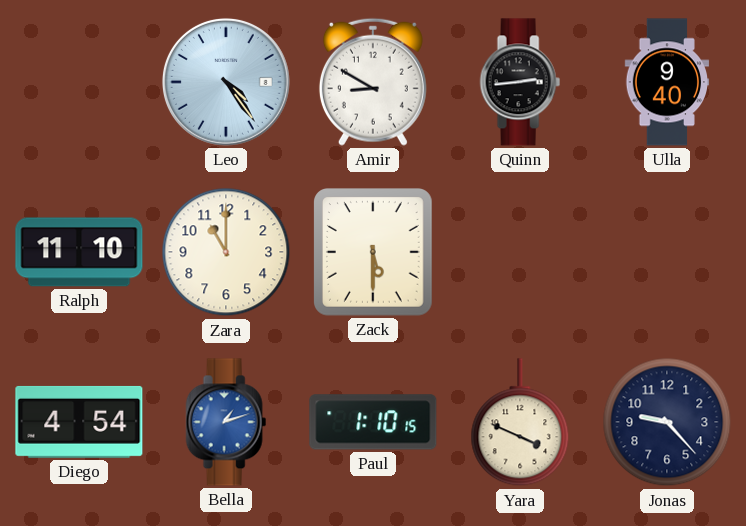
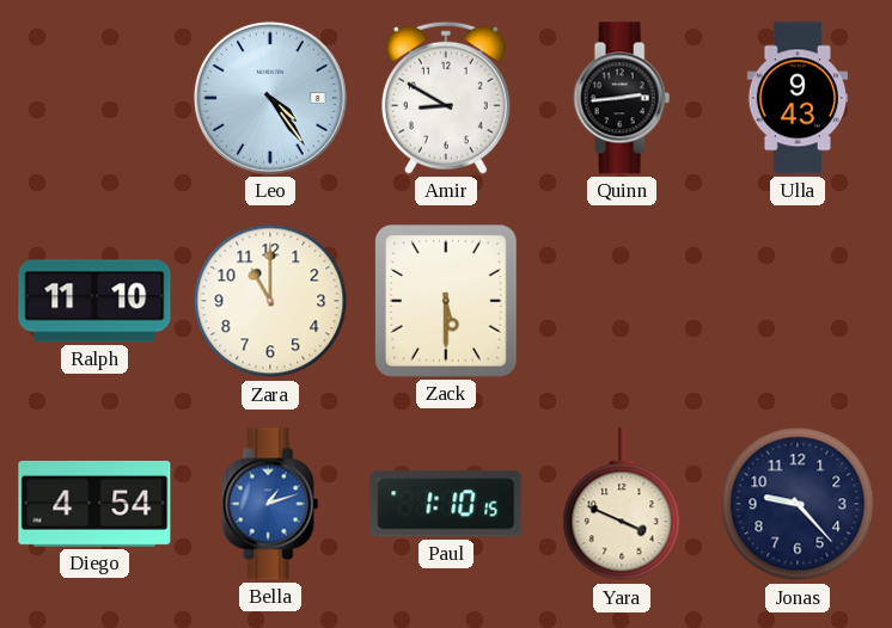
Ulla: 9:40 -> 9:43
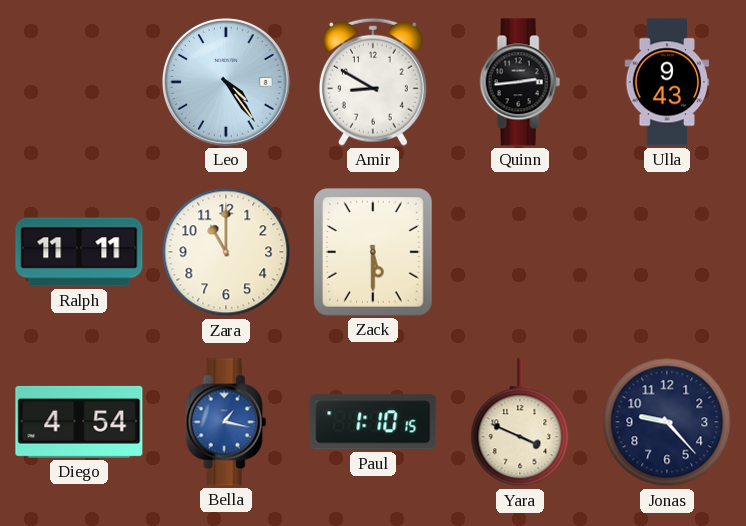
Ralph: 11:10 -> 11:11
Bella: 1:12 -> 1:17
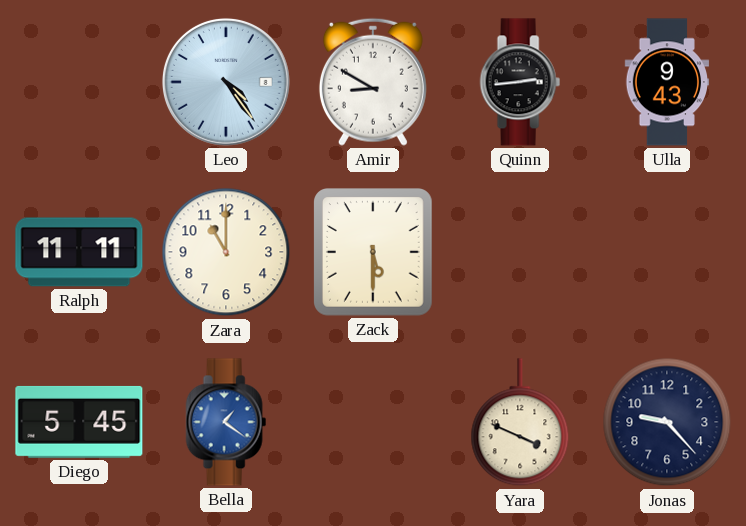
Diego: 4:54 -> 5:45
Bella: 1:17 -> 1:21
Paul: 1:10 -> none
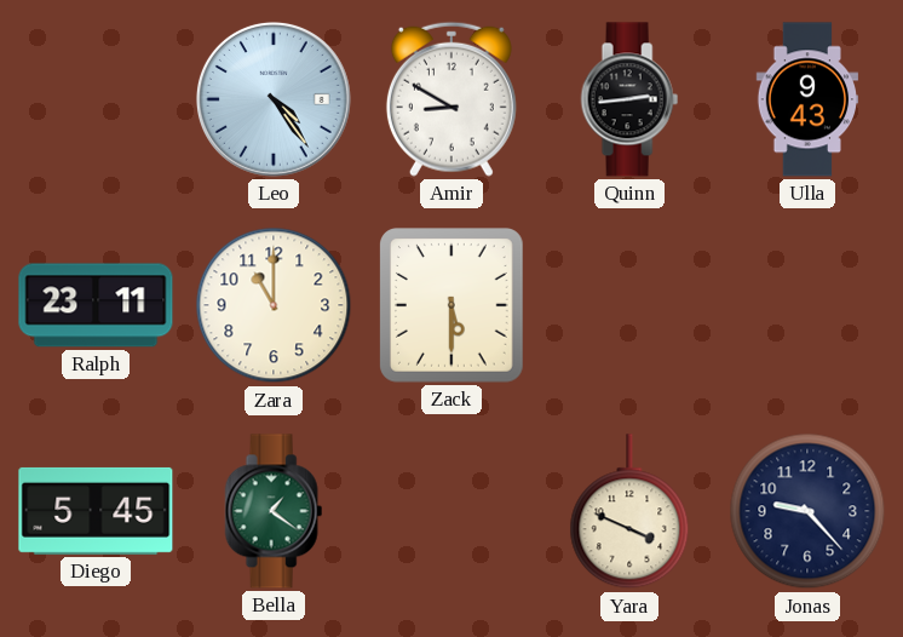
Ralph: 11:11 -> 23:11
Bella dial: blue -> green
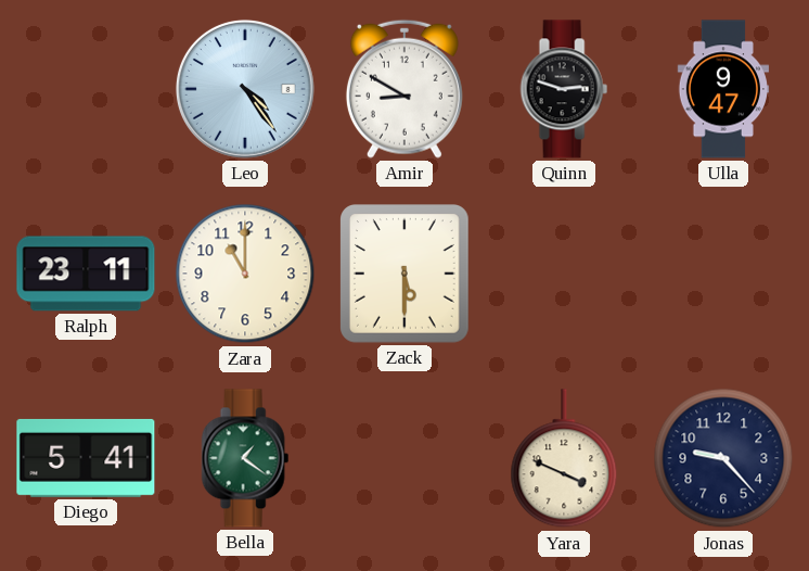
Quinn: 2:44 -> 2:48
Ulla: 9:43 -> 9:47
Diego: 5:45 -> 5:41
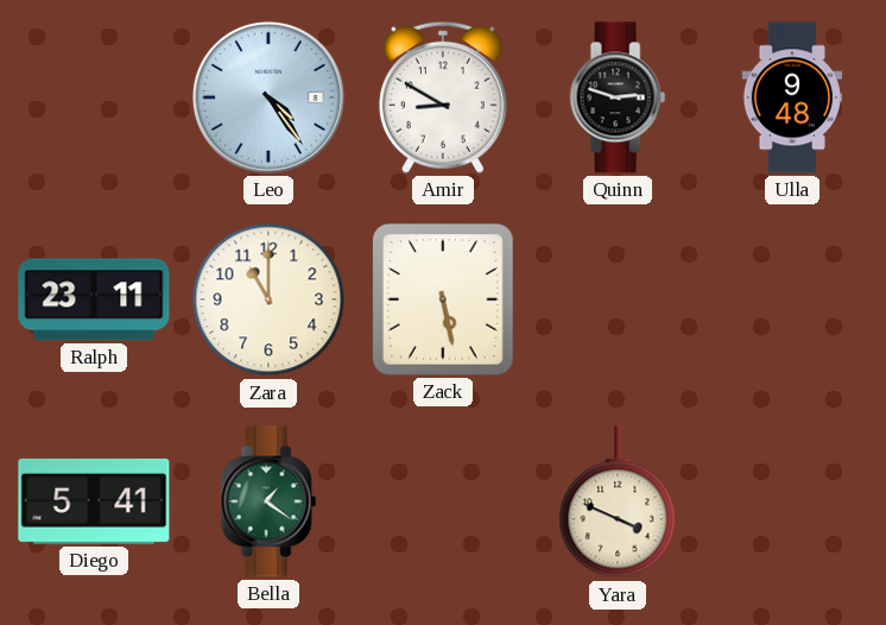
Ulla: 9:47 -> 9:48
Zack: 5:30 -> 5:28
Jonas: 9:23 -> none
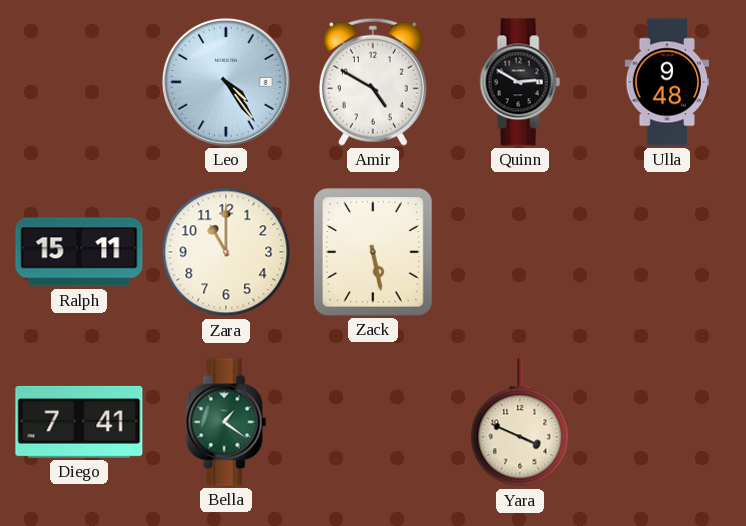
Amir: 8:50 -> 4:50
Quinn: 2:48 -> 2:50
Ralph: 23:11 -> 15:11
Diego: 5:41 -> 7:41
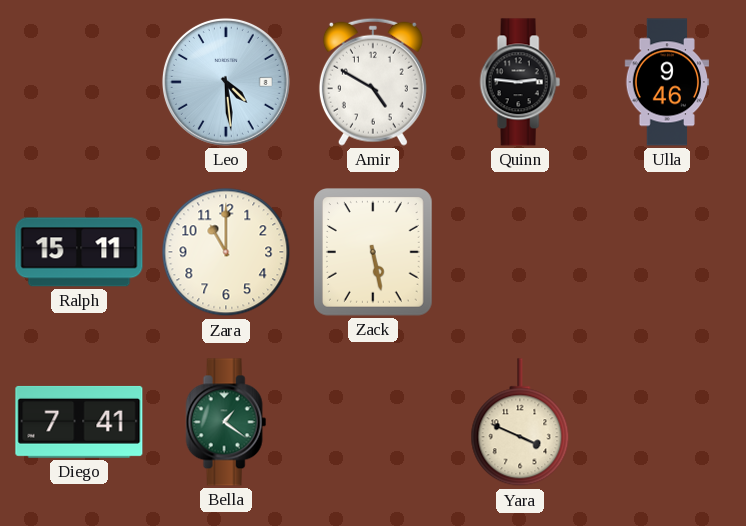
Leo: 4:24 -> 4:29
Quinn: 2:50 -> 2:46
Ulla: 9:48 -> 9:46
